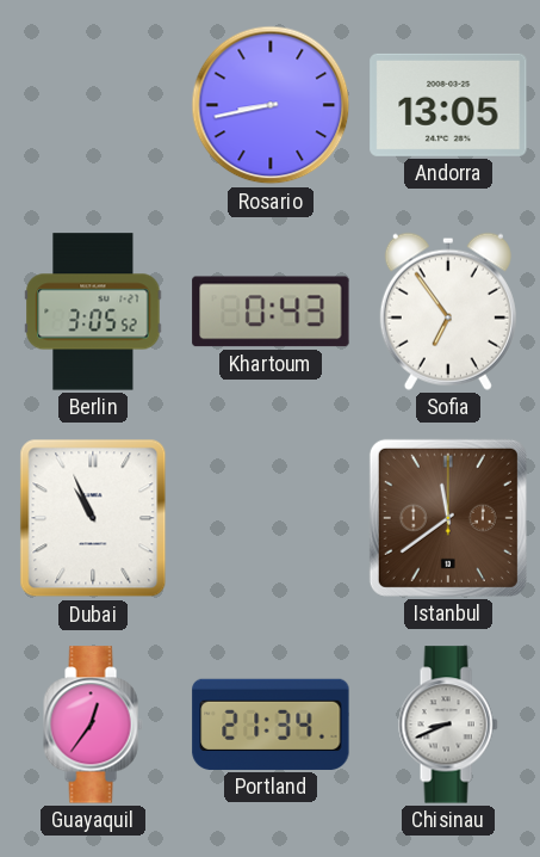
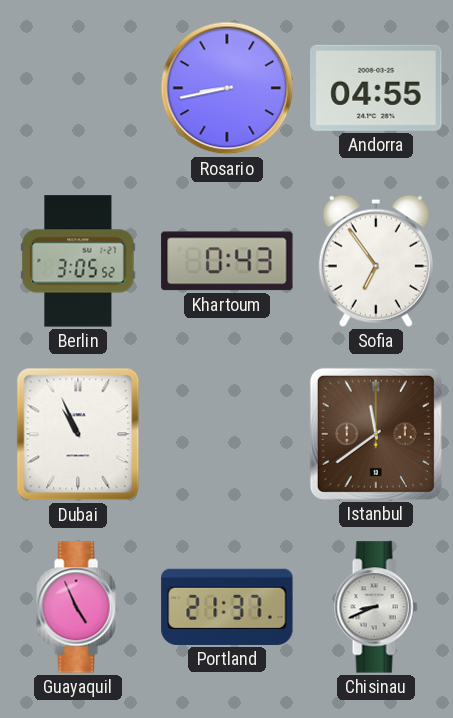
Andorra: 13:05 -> 04:55
Guayaquil: 12:36 -> 4:56
Portland: 21:34 -> 21:37
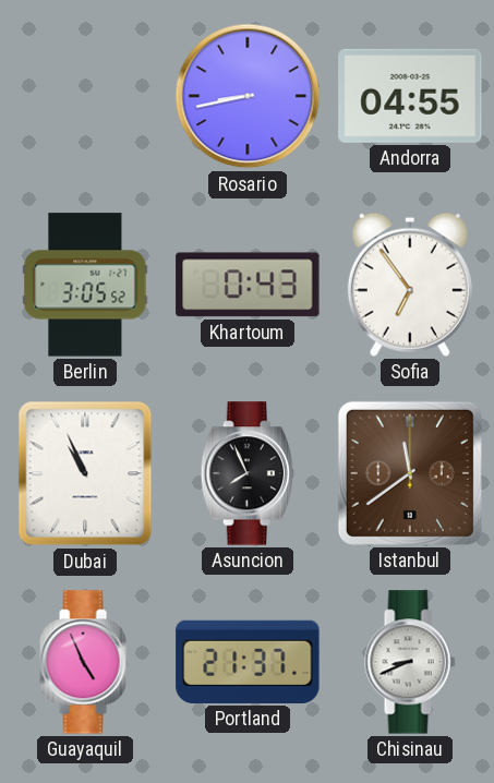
Asuncion: none -> 7:56
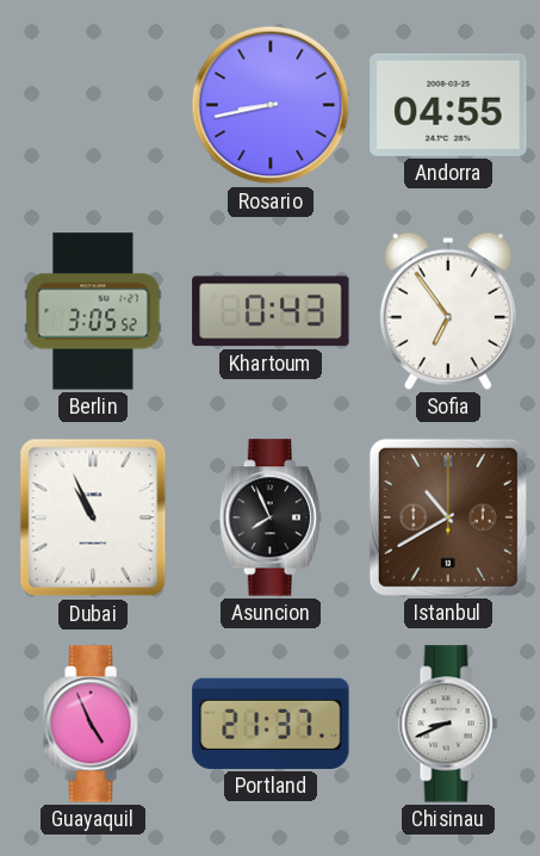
Istanbul: 11:39 -> 10:40
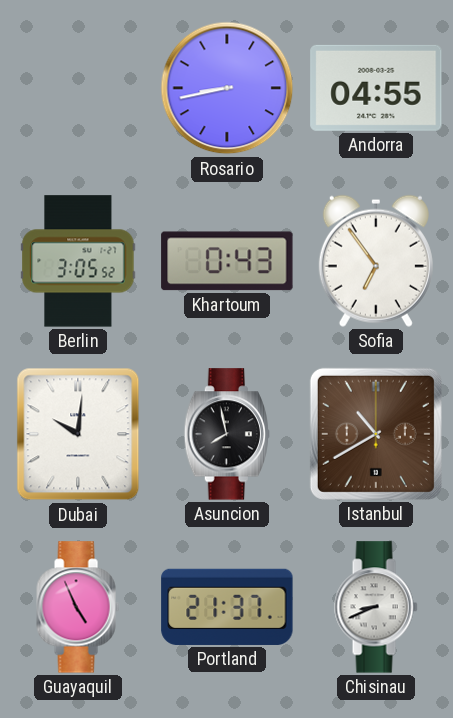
Dubai: 10:56 -> 10:01
Asuncion: 7:56 -> 7:58
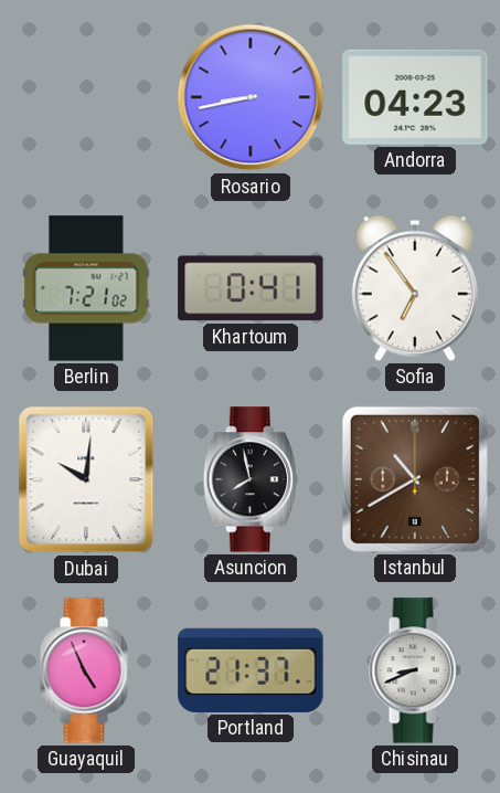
Andorra: 04:55 -> 04:23
Berlin: 3:05 -> 7:21
Khartoum: 0:43 -> 0:41
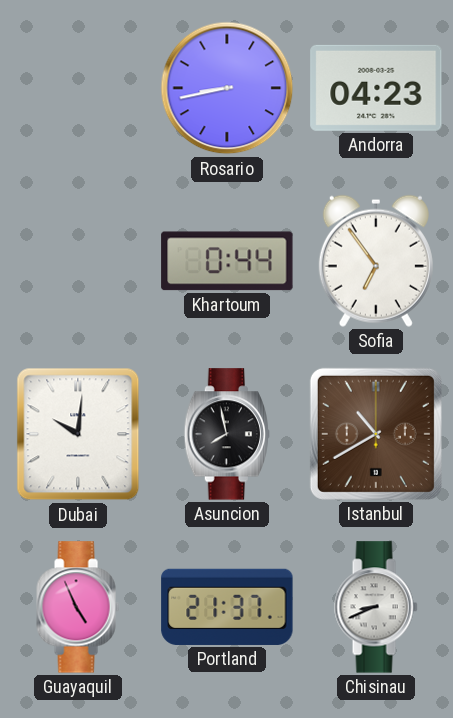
Berlin: 7:21 -> none
Khartoum: 0:41 -> 0:44
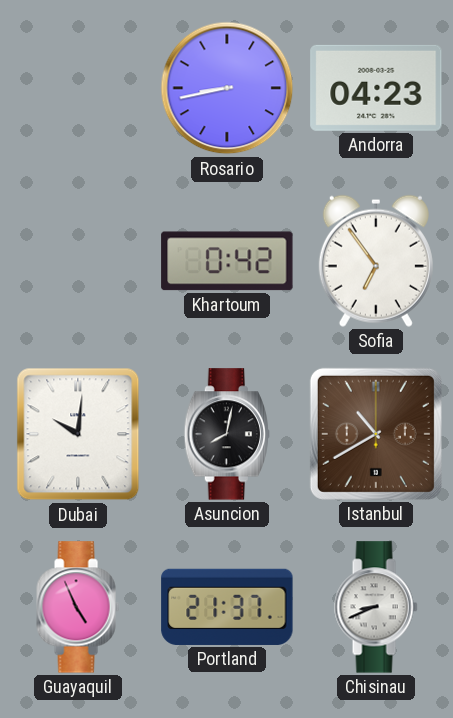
Khartoum: 0:44 -> 0:42
Asuncion: 7:58 -> 8:02
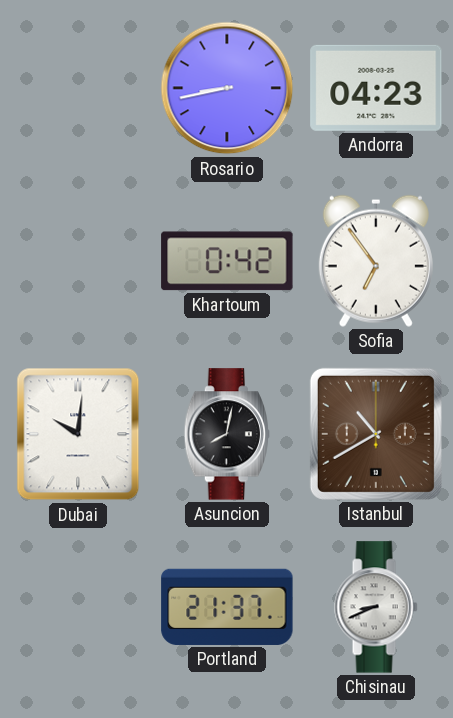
Guayaquil: 4:56 -> none
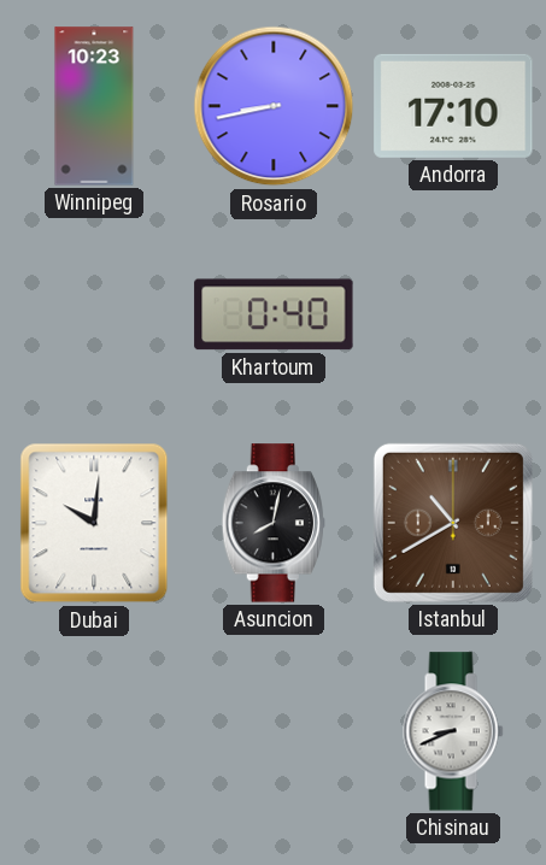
Winnipeg: none -> 10:23
Andorra: 04:23 -> 17:10
Khartoum: 0:42 -> 0:40
Sofia: 6:54 -> none
Portland: 21:37 -> none
